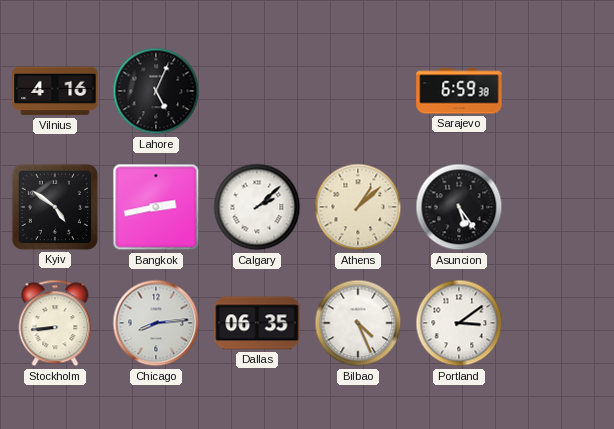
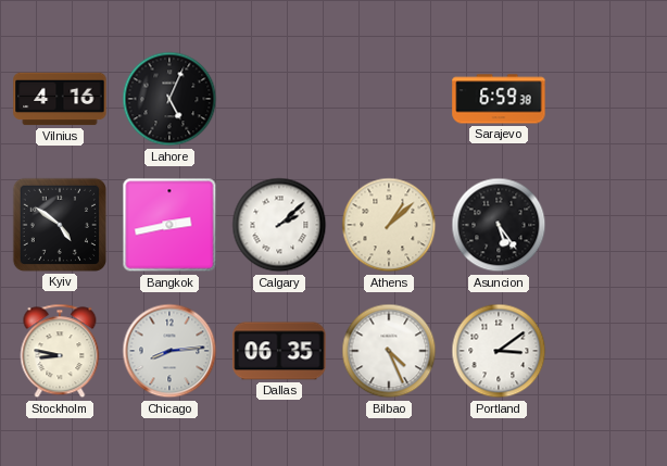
Stockholm: 8:44 -> 8:47
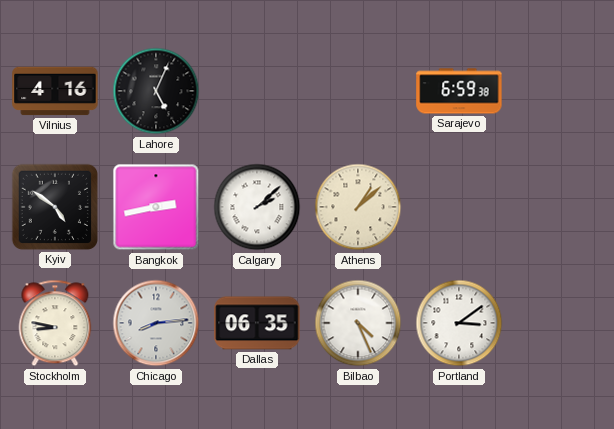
Asuncion: 5:24 -> none
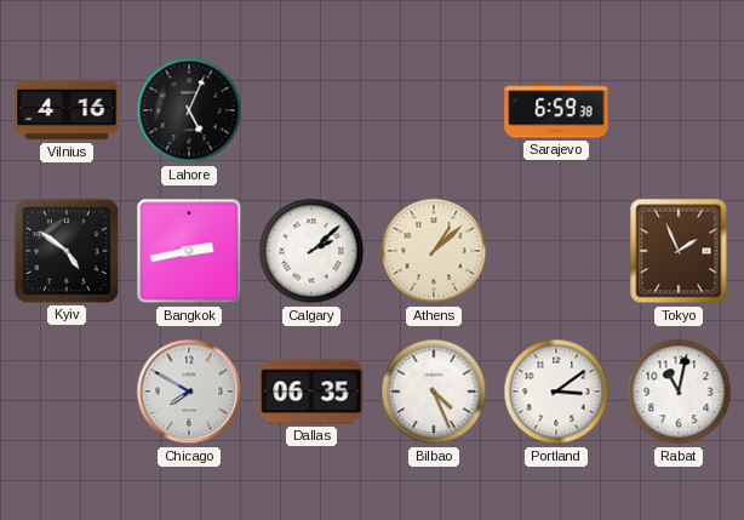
Tokyo: none -> 1:56
Stockholm: 8:47 -> none
Chicago: 8:14 -> 7:50
Rabat: none -> 11:02
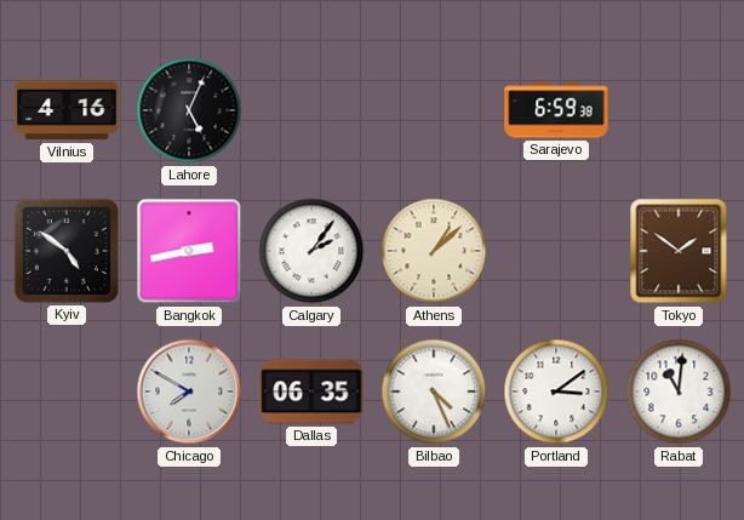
Calgary: 2:08 -> 2:06
Tokyo: 1:56 -> 1:51
Rabat: 11:02 -> 11:01
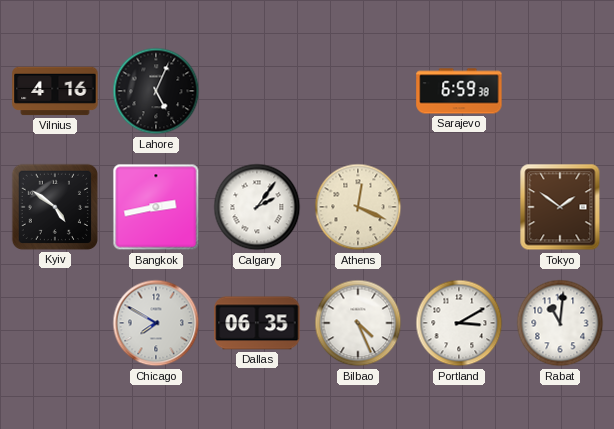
Athens: 1:08 -> 12:19
Portland: 3:09 -> 3:10
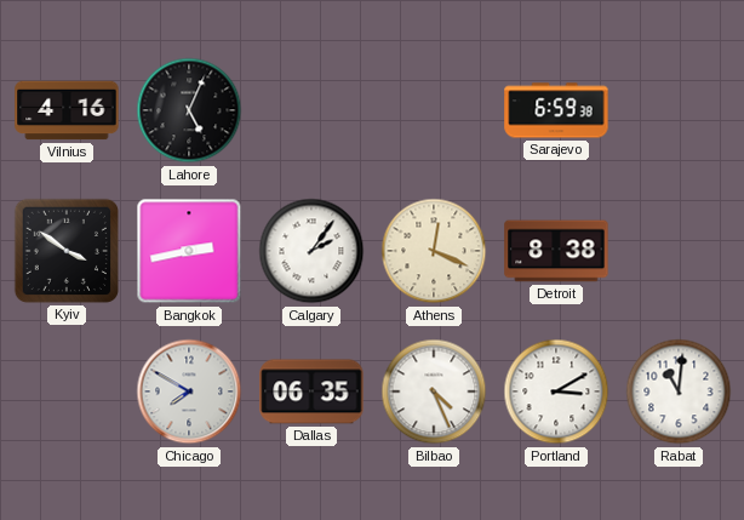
Kyiv: 4:51 -> 3:51
Detroit: none -> 8:38
Tokyo: 1:51 -> none
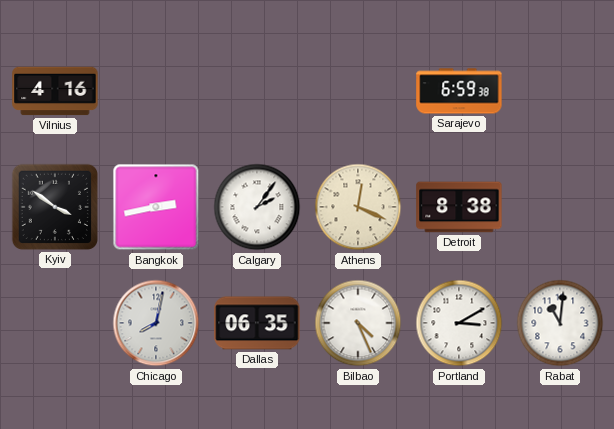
Lahore: 5:04 -> none
Chicago: 7:50 -> 8:02
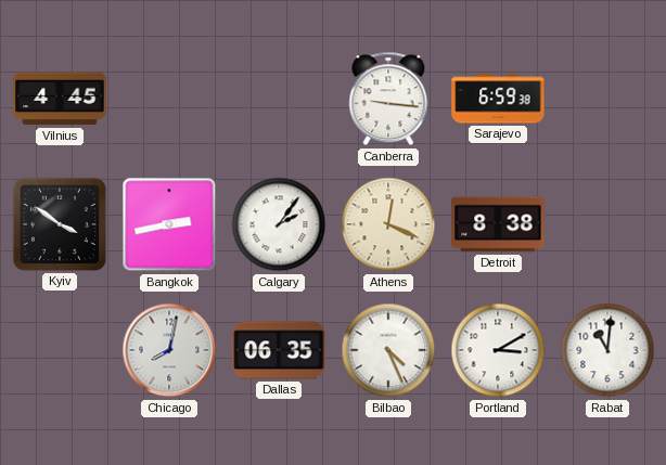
Vilnius: 4:16 -> 4:45
Canberra: none -> 9:16
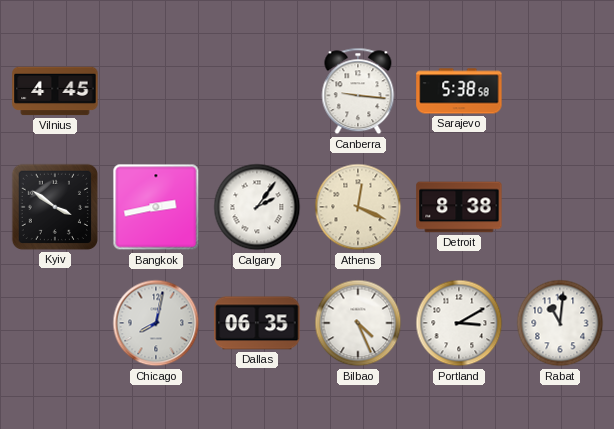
Sarajevo: 6:59 -> 5:38
